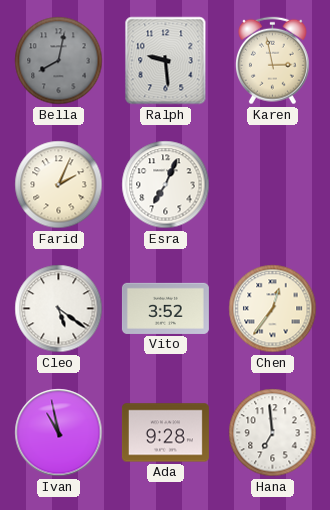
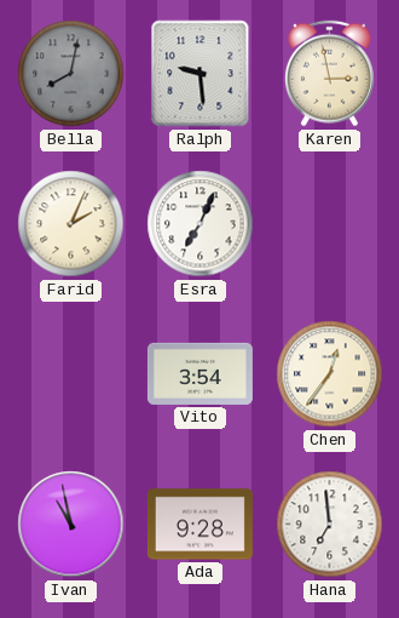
Cleo: 5:21 -> none
Vito: 3:52 -> 3:54
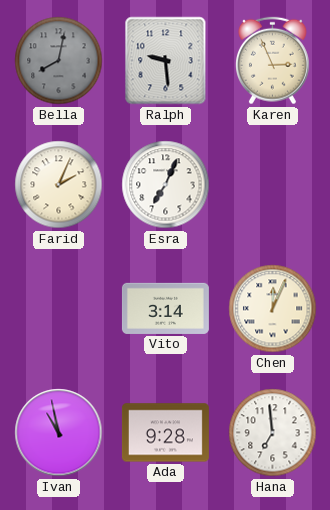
Karen: 2:58 -> 2:56
Vito: 3:54 -> 3:14
Chen: 12:36 -> 12:04
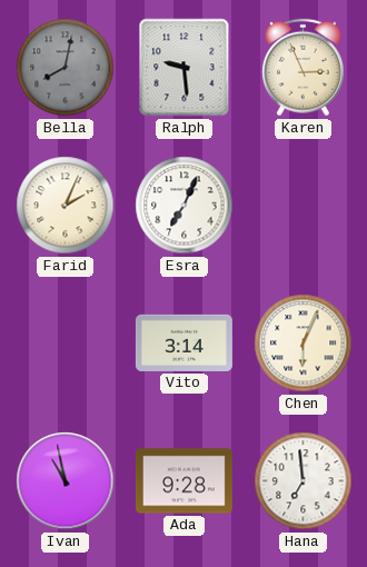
Chen: 12:04 -> 6:04
